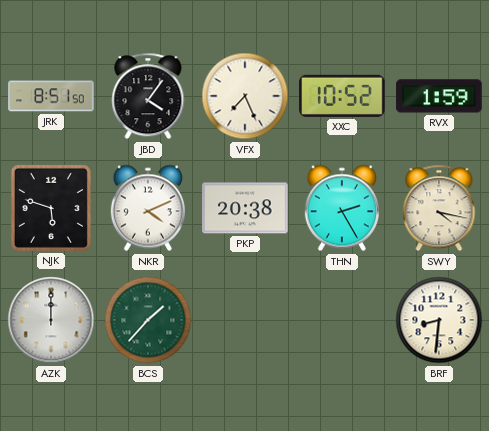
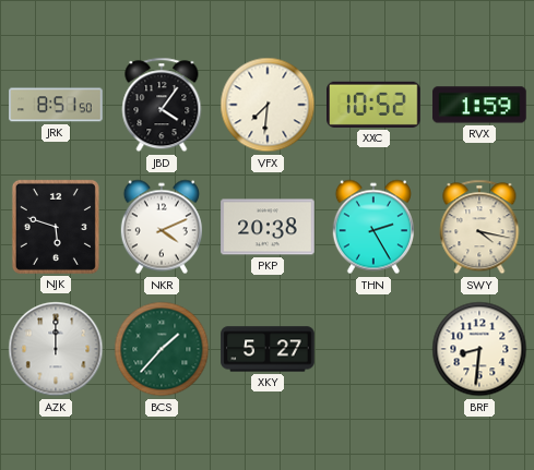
VFX: 7:26 -> 7:31
XKY: none -> 5:27
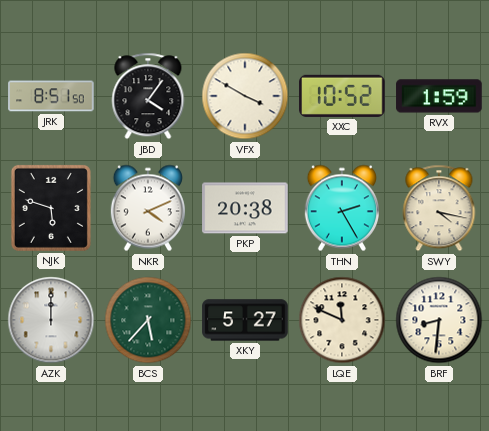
VFX: 7:31 -> 3:50
BCS: 1:37 -> 5:37
LQE: none -> 11:49
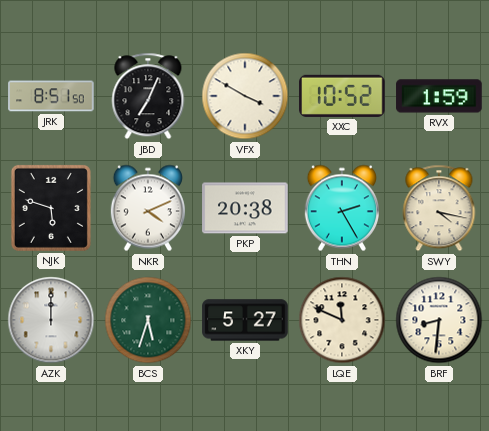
JBD: 4:06 -> 7:04
BCS: 5:37 -> 5:33
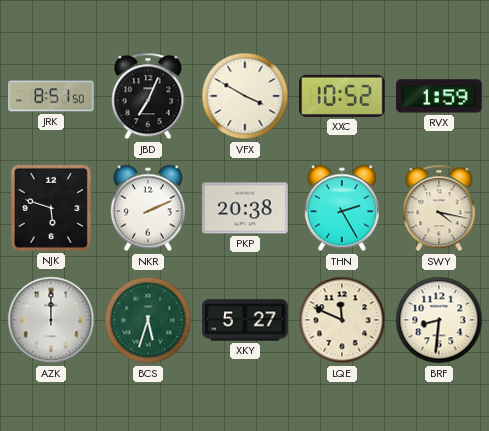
NKR: 4:11 -> 2:11
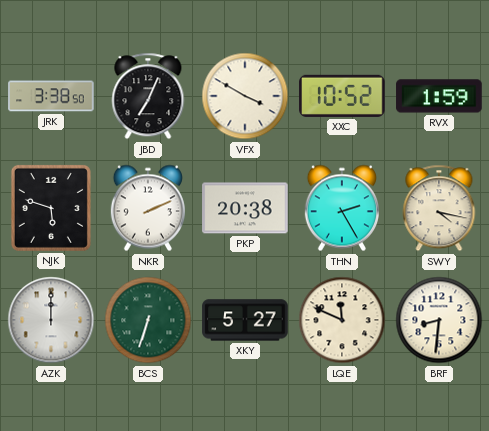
JRK: 8:51 -> 3:38
BCS: 5:33 -> 6:33
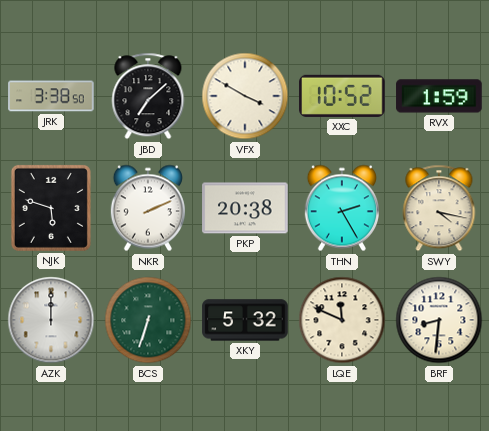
JBD: 7:04 -> 7:08
XKY: 5:27 -> 5:32
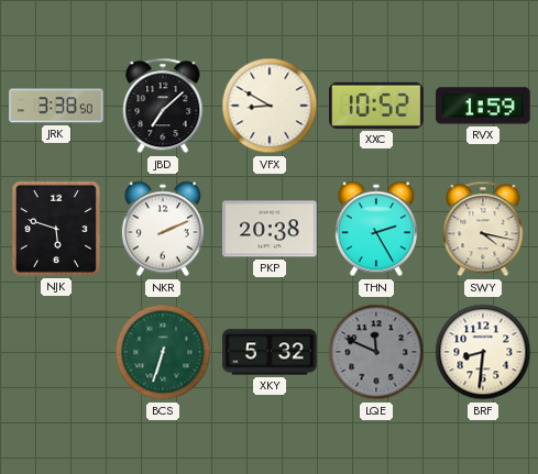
VFX: 3:50 -> 8:50
AZK: 12:00 -> none
LQE dial: cream -> grey
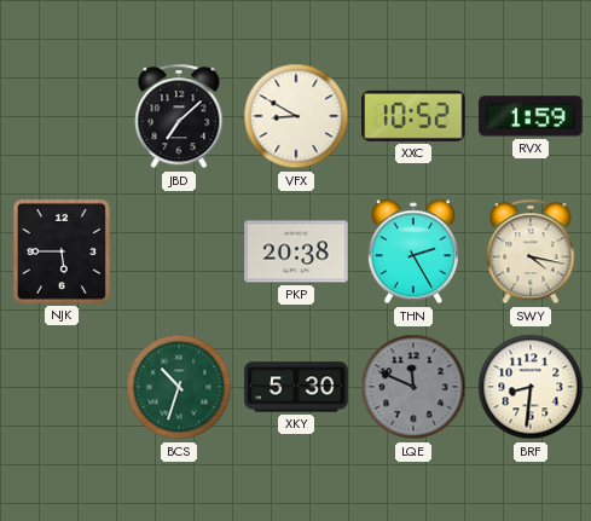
JRK: 3:38 -> none
NJK: 5:48 -> 5:45
NKR: 2:11 -> none
BCS: 6:33 -> 10:33
XKY: 5:32 -> 5:30
